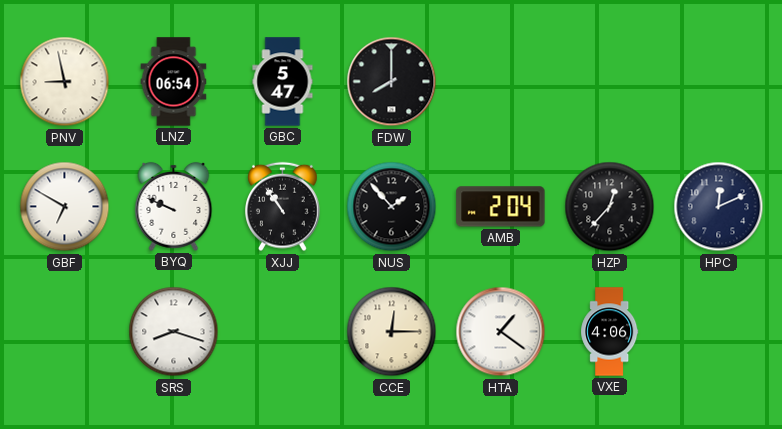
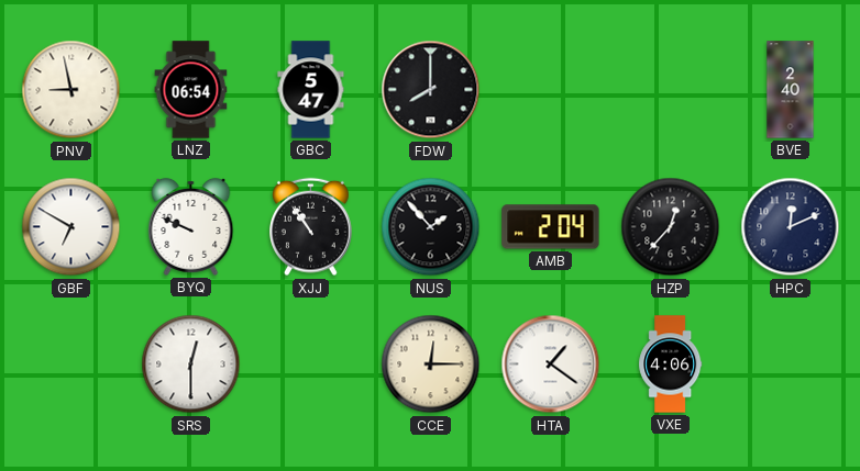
BVE: none -> 2:40
SRS: 8:18 -> 12:30
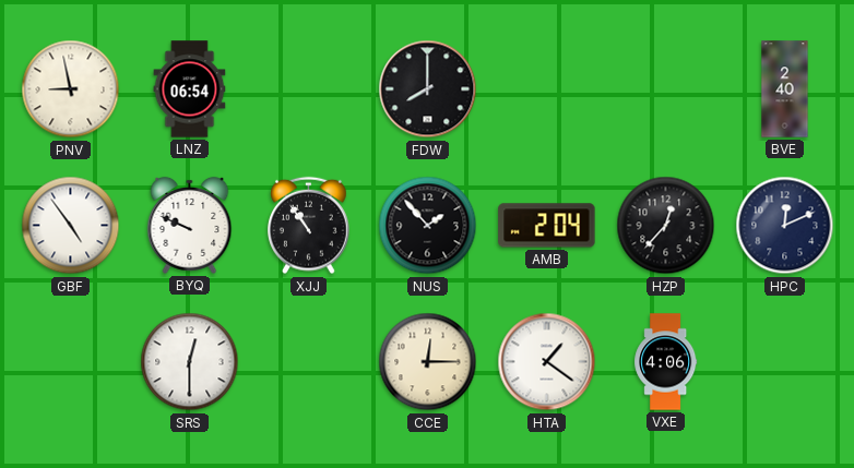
GBC: 5:47 -> none
GBF: 6:50 -> 4:54
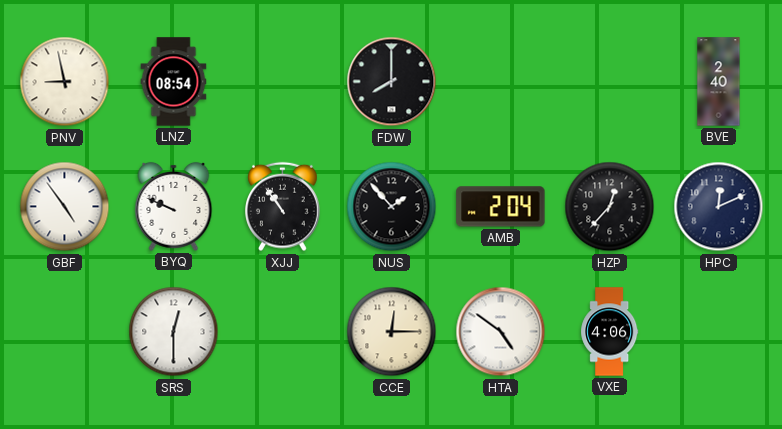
LNZ: 06:54 -> 08:54
HTA: 1:21 -> 4:51
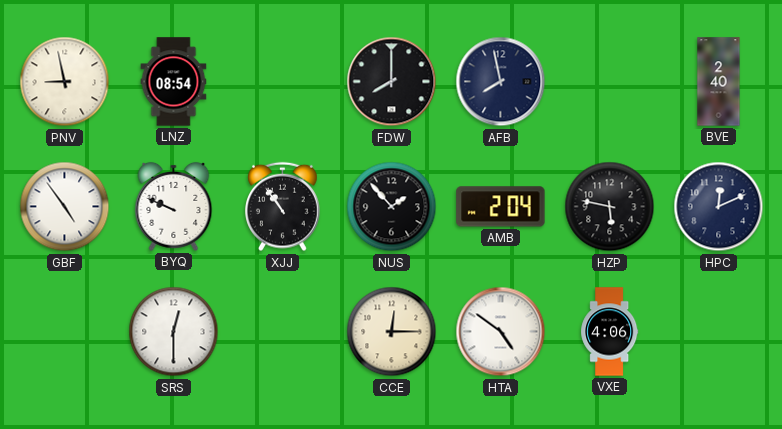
AFB: none -> 7:58
HZP: 12:37 -> 5:47
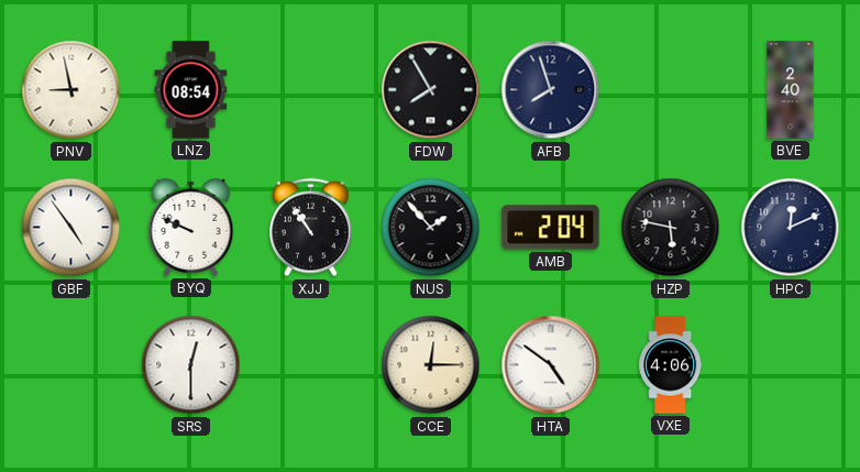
FDW: 8:00 -> 7:55
AFB: 7:58 -> 7:57
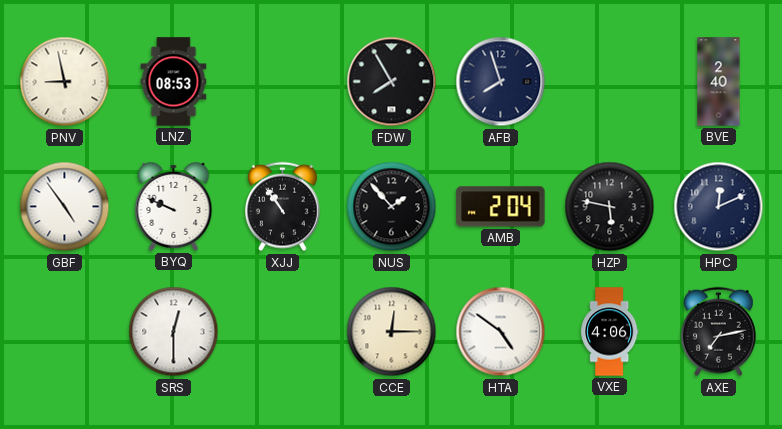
LNZ: 08:54 -> 08:53
AXE: none -> 7:13
